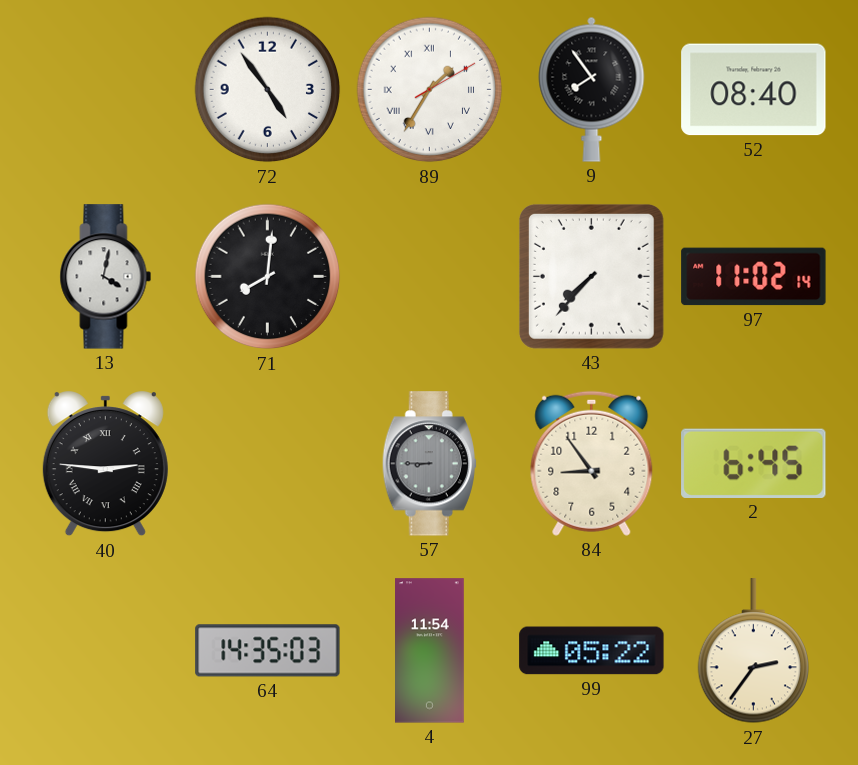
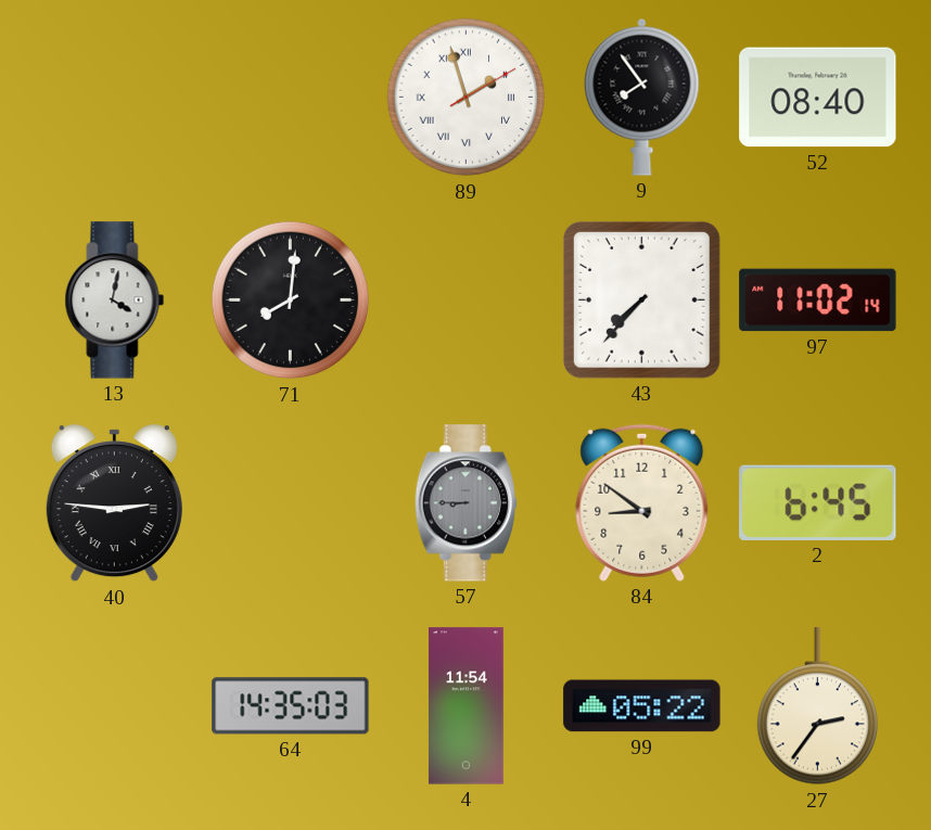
72: 4:54 -> none
89: 1:35 -> 1:57
84: 8:54 -> 8:51
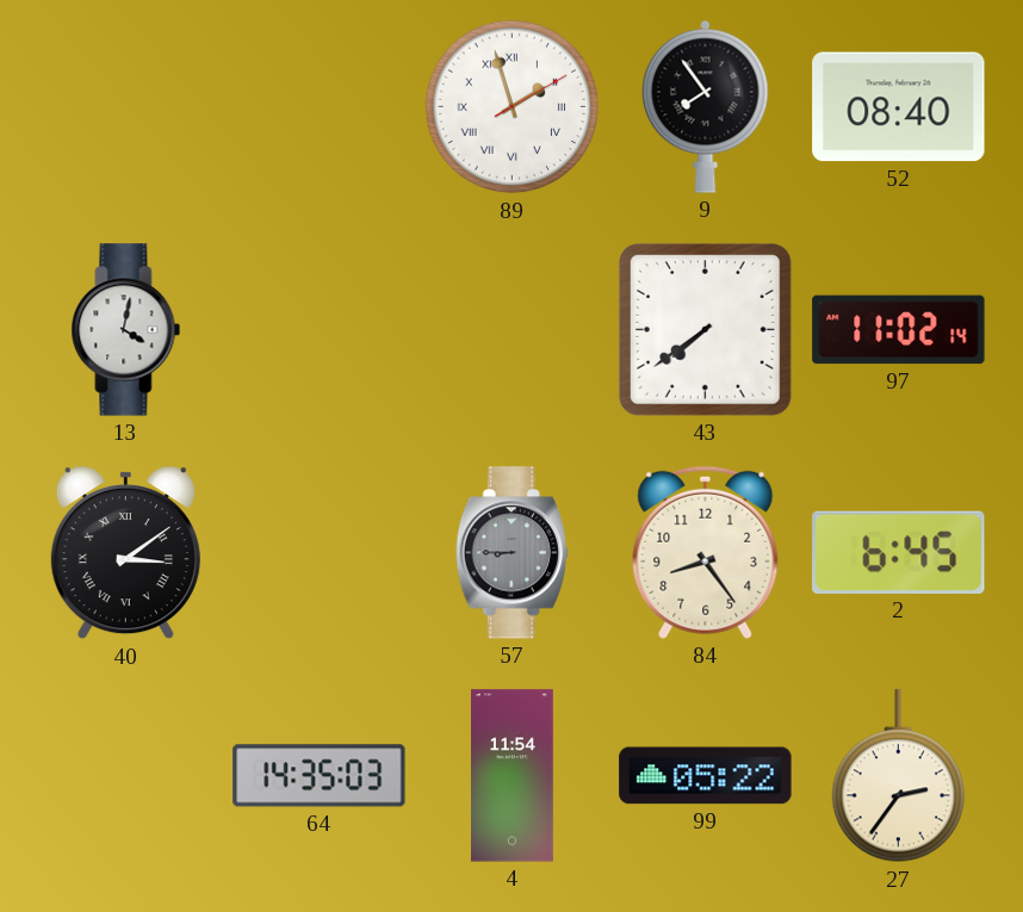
71: 8:01 -> none
43: 7:37 -> 7:39
40: 2:46 -> 3:09
84: 8:51 -> 8:24
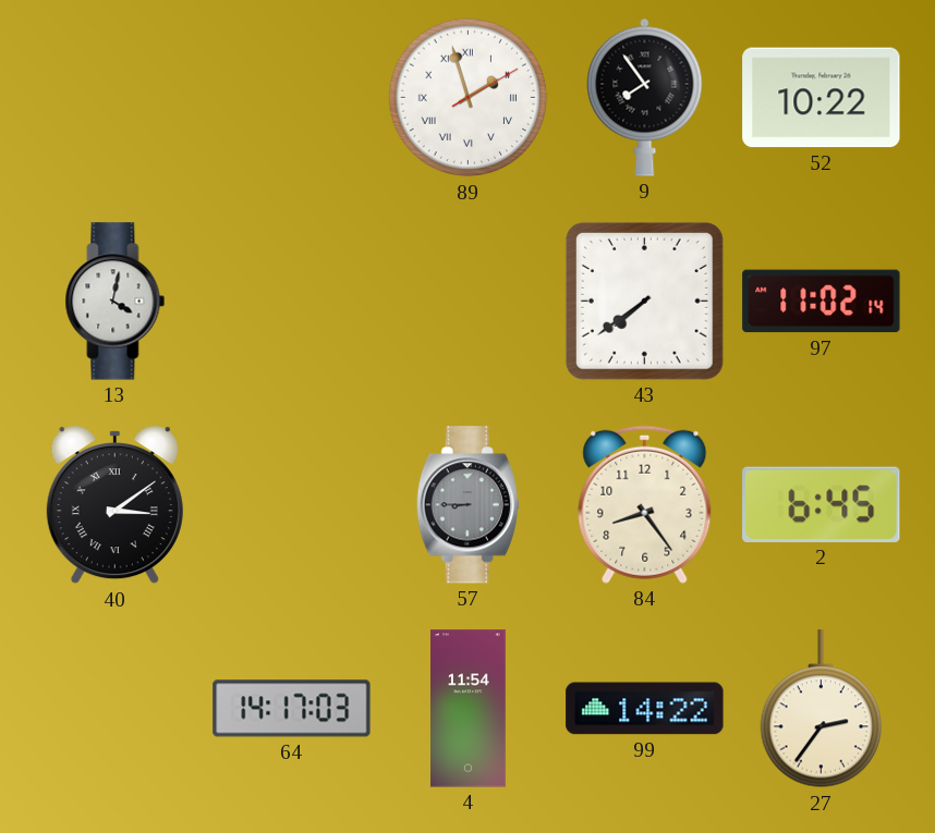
52: 08:40 -> 10:22
64: 14:35 -> 14:17
99: 05:22 -> 14:22
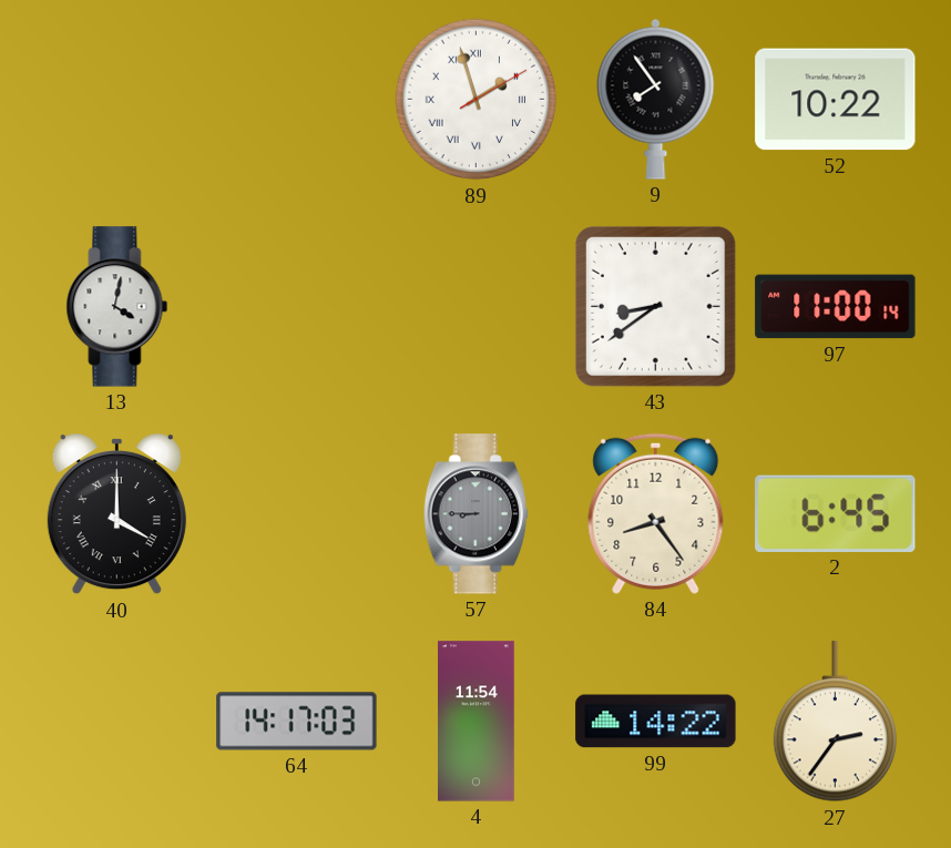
43: 7:39 -> 8:39
97: 11:02 -> 11:00
40: 3:09 -> 4:00
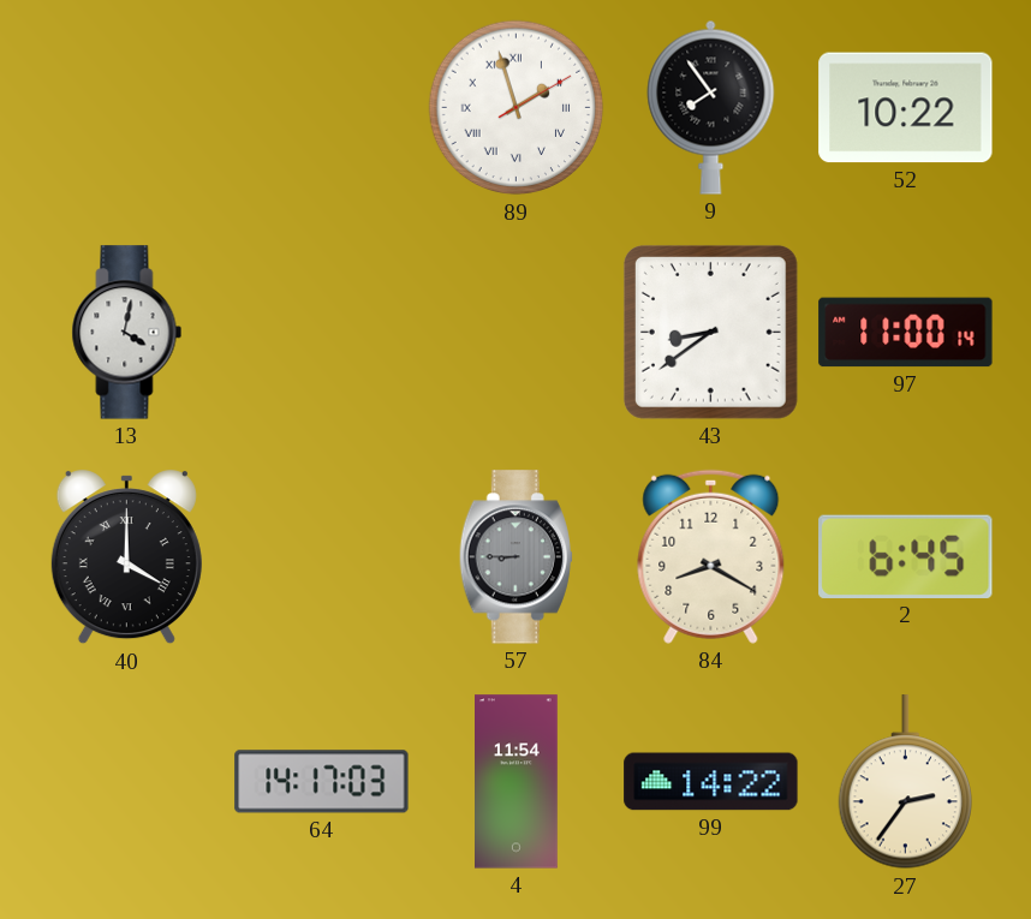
84: 8:24 -> 8:20
